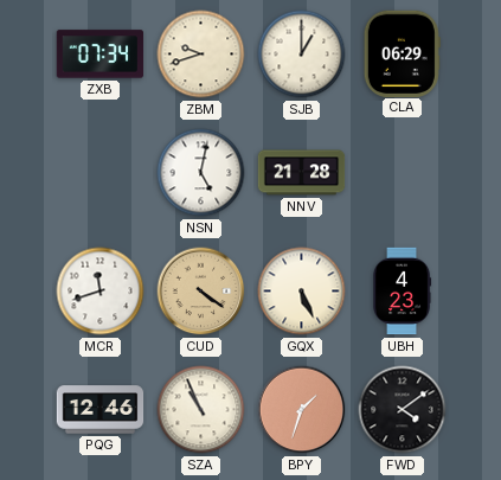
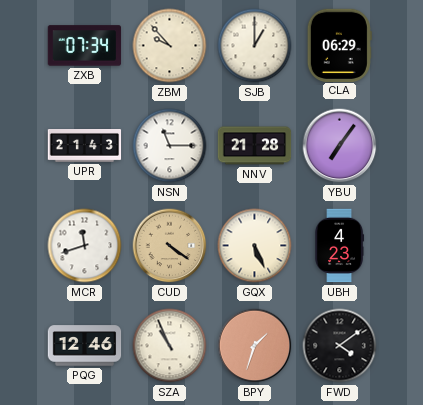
ZBM: 9:42 -> 9:53
UPR: none -> 21:43
NSN: 5:02 -> 11:15
YBU: none -> 7:06
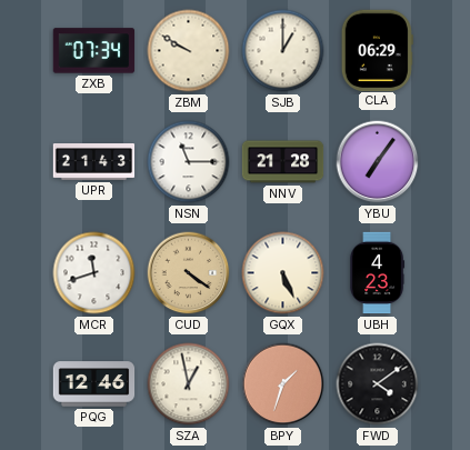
ZBM: 9:53 -> 9:50
SZA: 10:56 -> 12:58
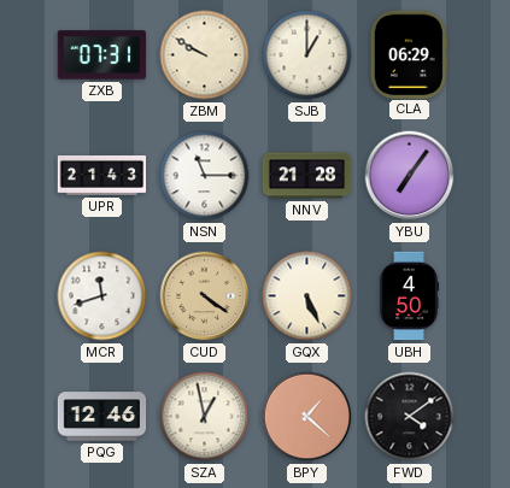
ZXB: 07:34 -> 07:31
UBH: 4:23 -> 4:50
BPY: 1:33 -> 1:22
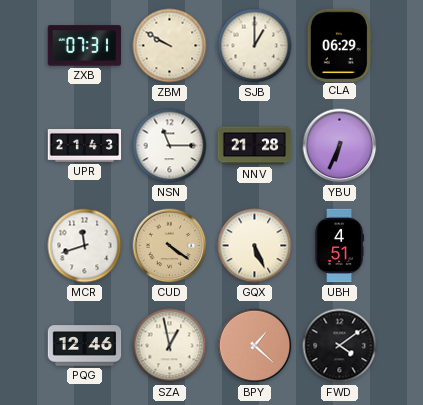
YBU: 7:06 -> 6:34
UBH: 4:50 -> 4:51
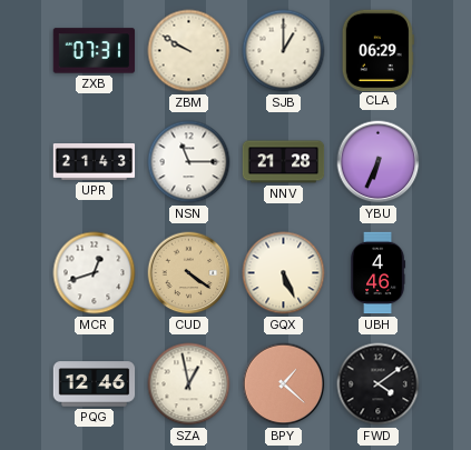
MCR: 11:42 -> 12:42
UBH: 4:51 -> 4:46
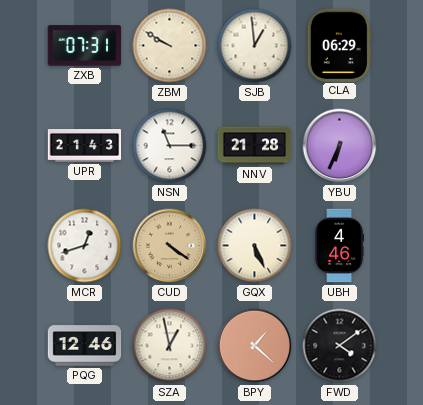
SJB: 1:00 -> 12:59
